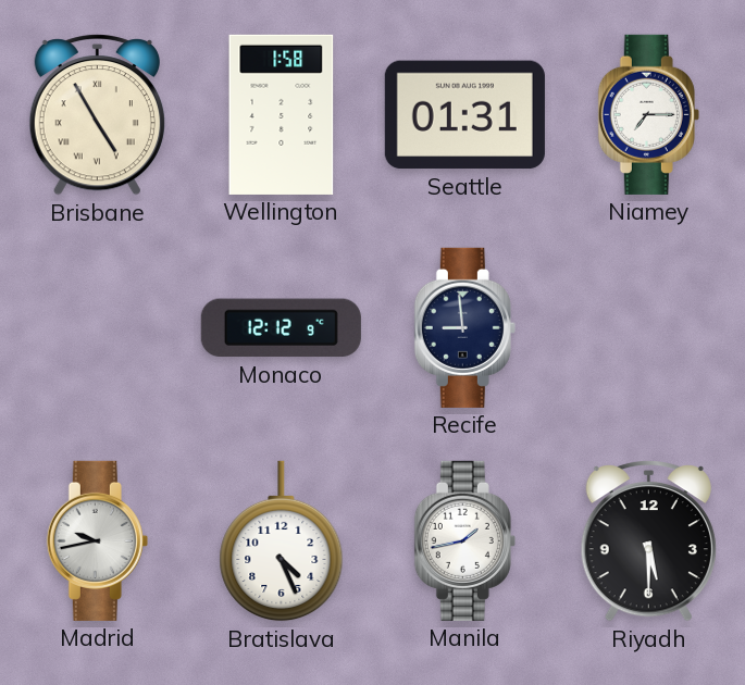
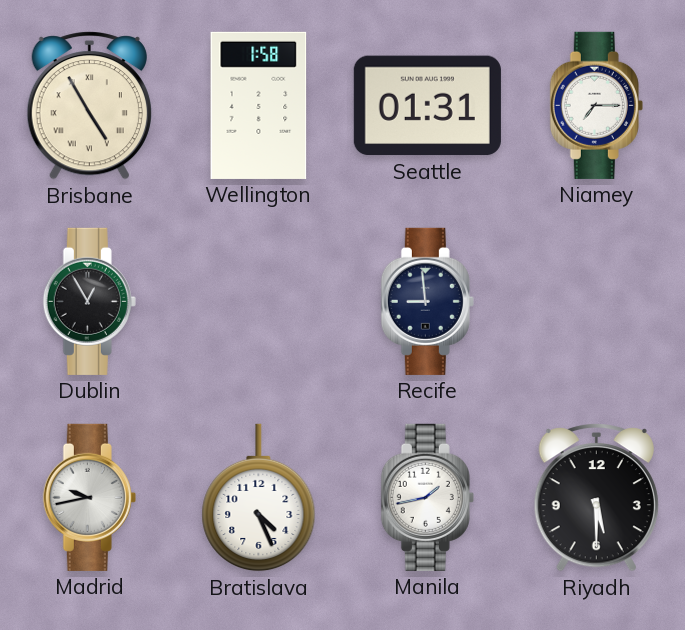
Dublin: none -> 12:55
Monaco: 12:12 -> none
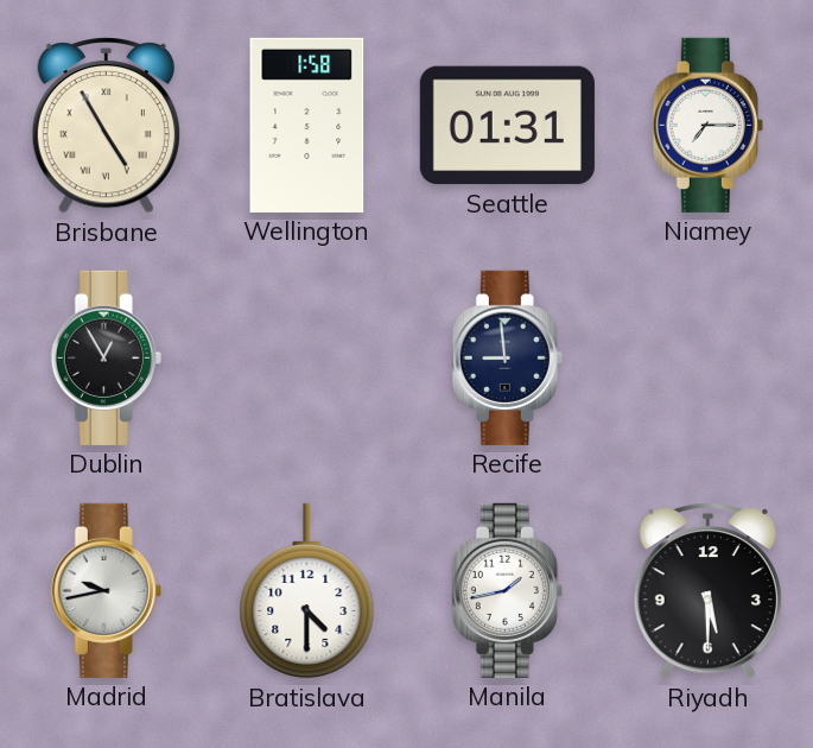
Bratislava: 4:26 -> 4:30
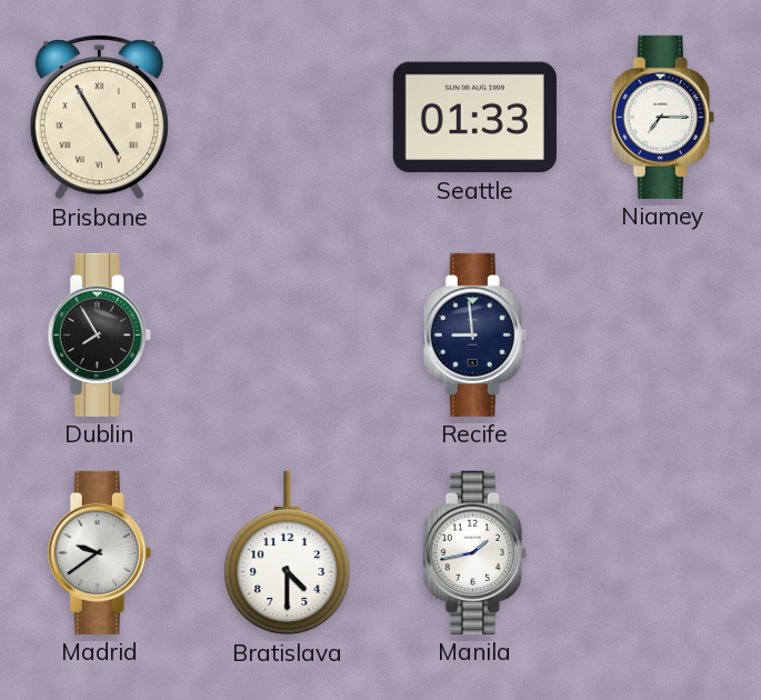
Wellington: 1:58 -> none
Seattle: 01:31 -> 01:33
Dublin: 12:55 -> 7:55
Madrid: 9:43 -> 9:39
Riyadh: 5:30 -> none
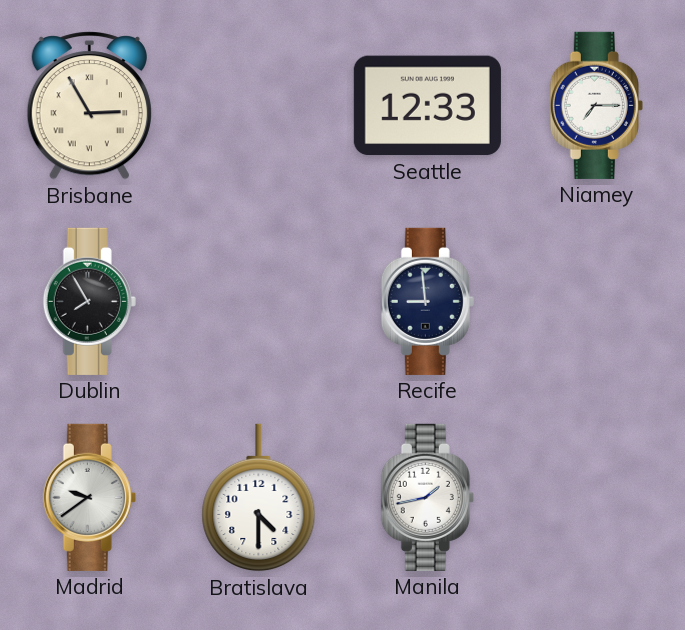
Brisbane: 4:55 -> 2:55
Seattle: 01:33 -> 12:33
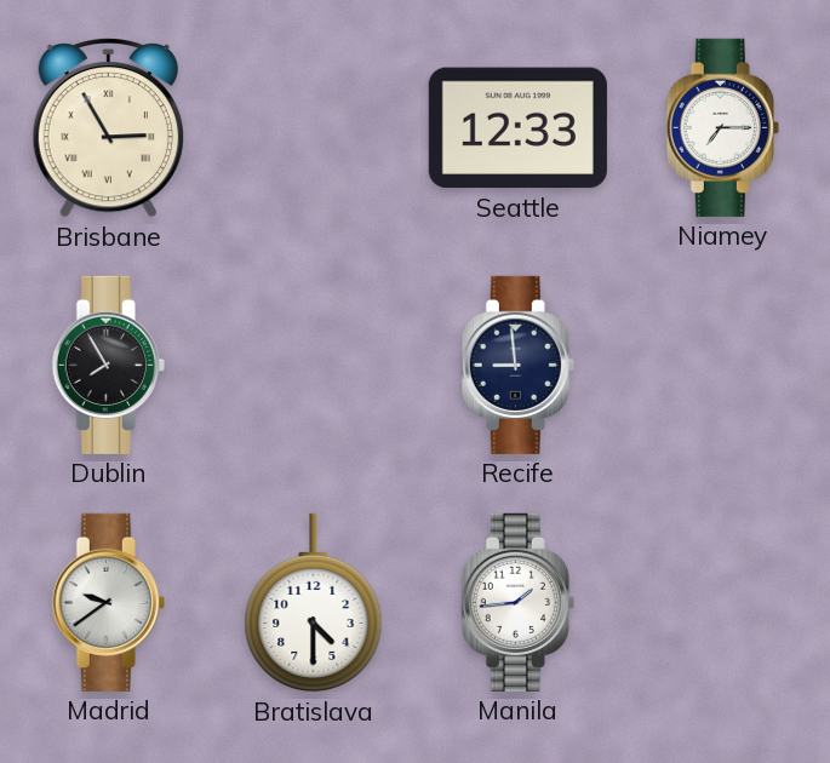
Manila: 1:43 -> 1:44
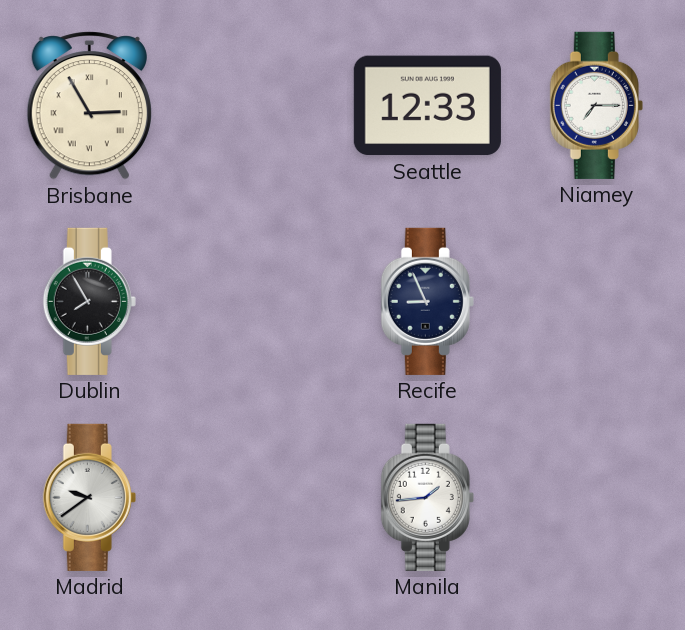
Recife: 8:59 -> 8:56
Bratislava: 4:30 -> none
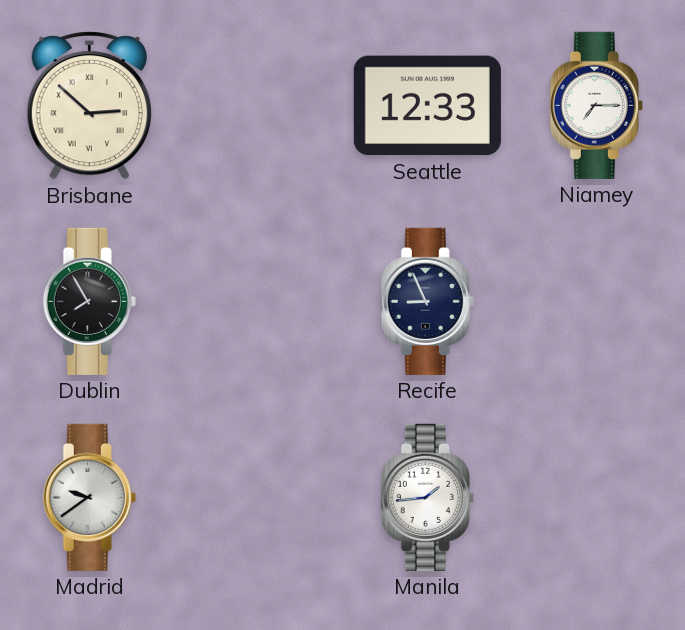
Brisbane: 2:55 -> 2:52
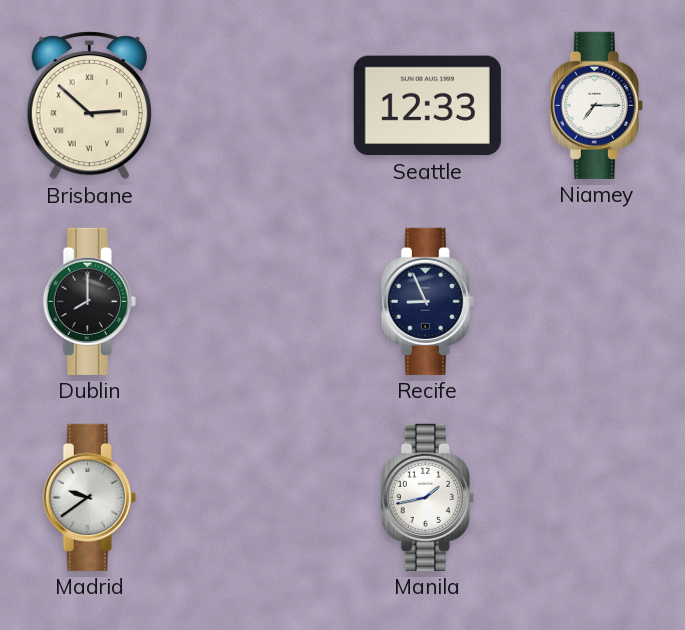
Dublin: 7:55 -> 8:00
Manila: 1:44 -> 1:43
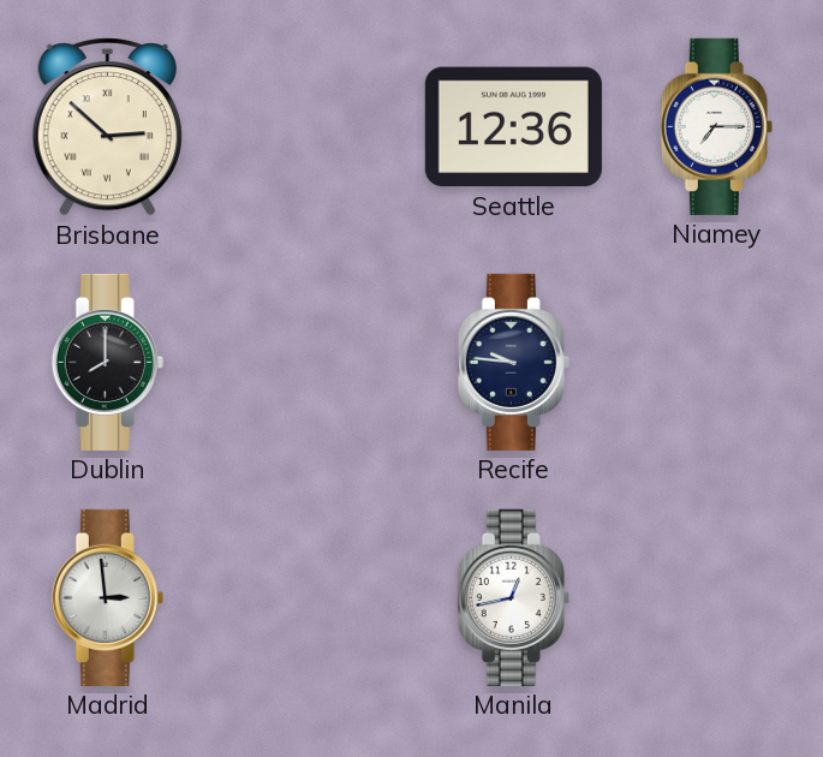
Seattle: 12:33 -> 12:36
Recife: 8:56 -> 9:46
Madrid: 9:39 -> 2:59
Manila: 1:43 -> 12:43
